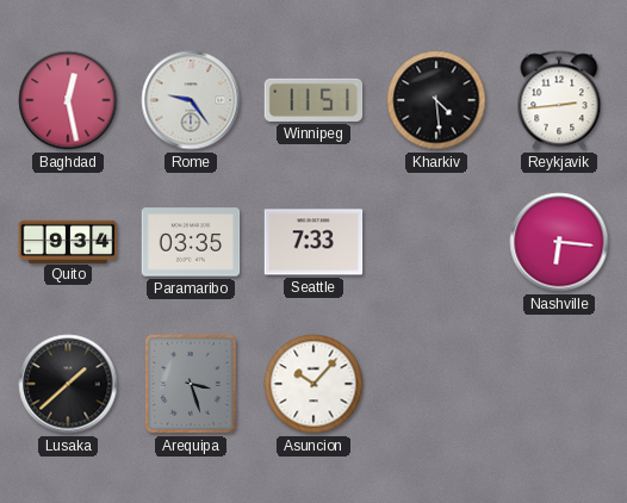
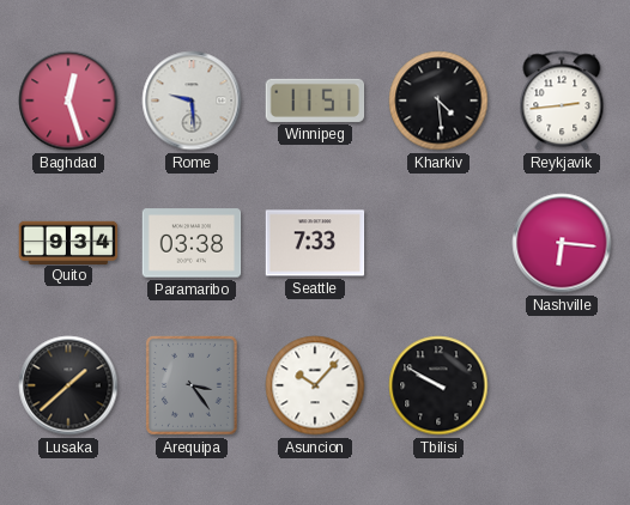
Baghdad: 12:28 -> 12:27
Rome: 9:24 -> 9:29
Paramaribo: 03:35 -> 03:38
Arequipa: 3:27 -> 3:24
Tbilisi: none -> 9:50
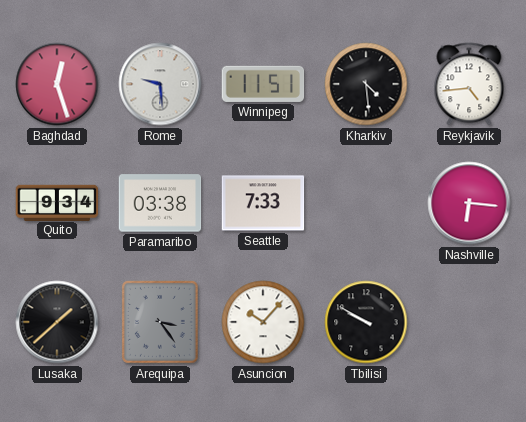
Reykjavik: 2:44 -> 4:44
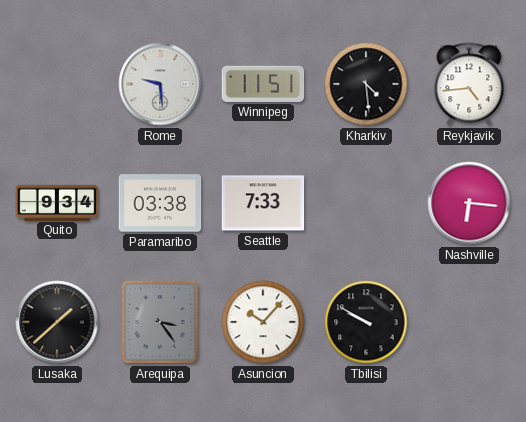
Baghdad: 12:27 -> none
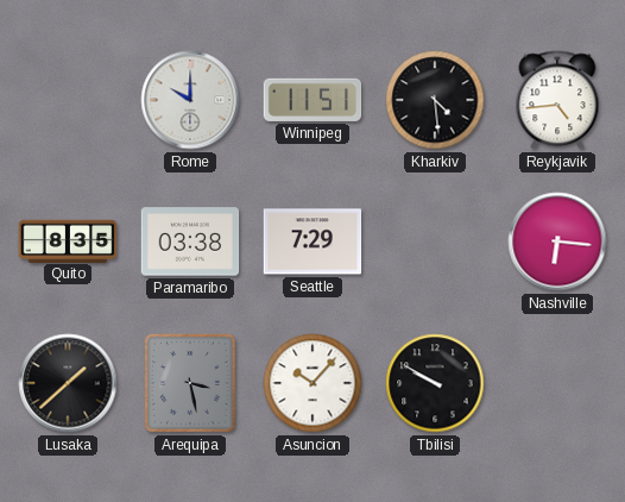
Rome: 9:29 -> 10:00
Quito: 9:34 -> 8:35
Seattle: 7:33 -> 7:29
Arequipa: 3:24 -> 3:28
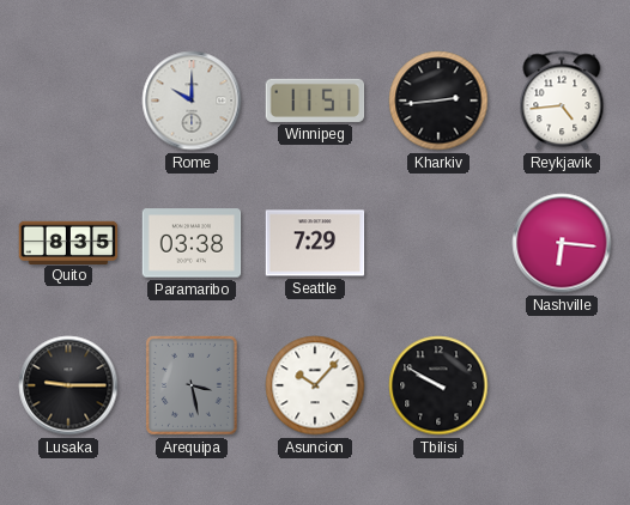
Kharkiv: 4:29 -> 2:44
Lusaka: 1:38 -> 9:15
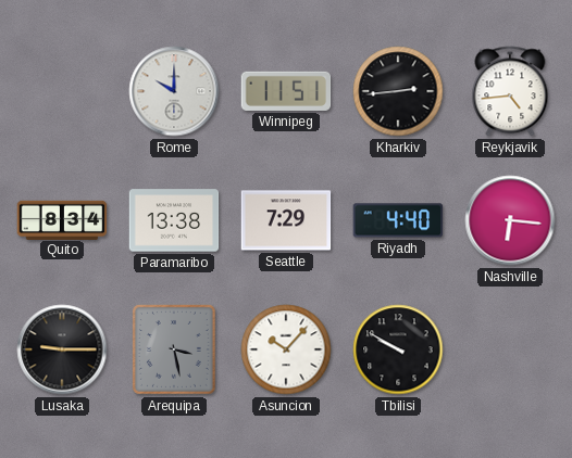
Quito: 8:35 -> 8:34
Paramaribo: 03:38 -> 13:38
Riyadh: none -> 4:40
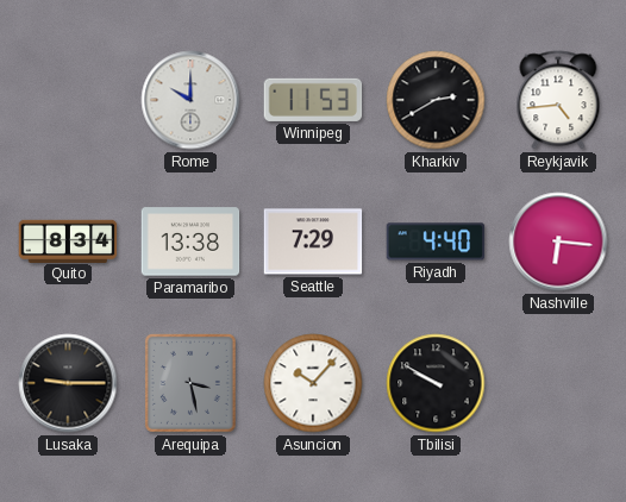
Winnipeg: 11:51 -> 11:53
Kharkiv: 2:44 -> 2:40
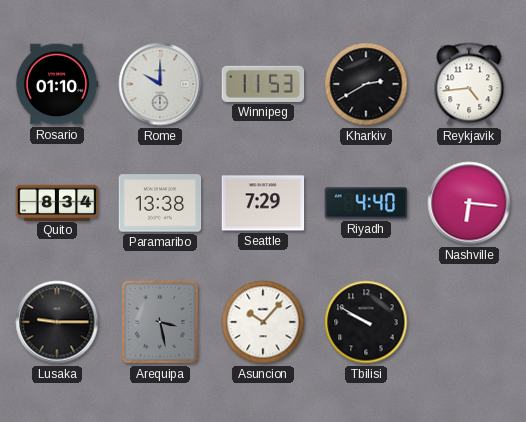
Rosario: none -> 01:10
